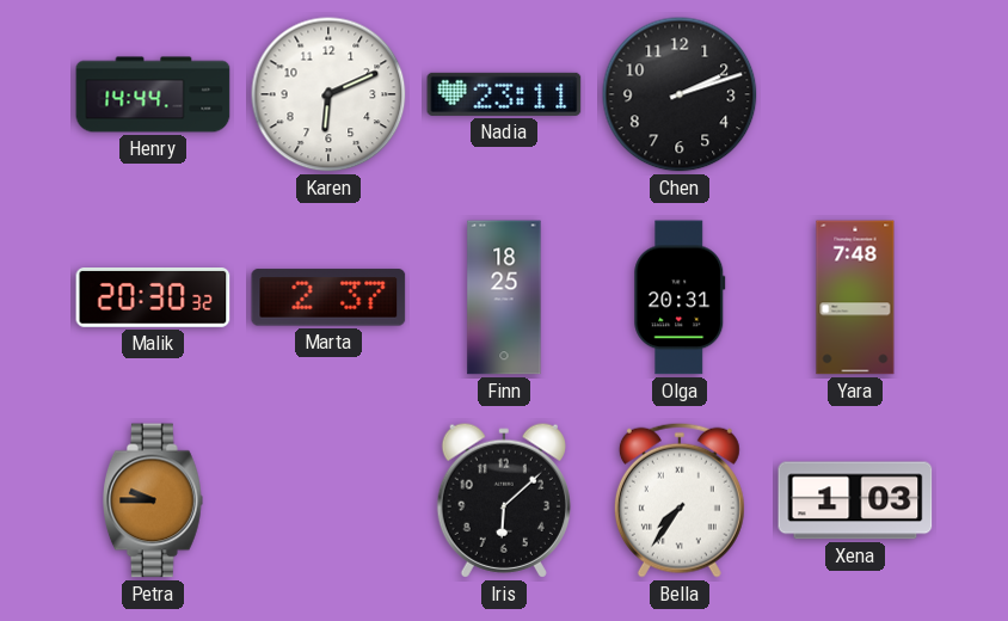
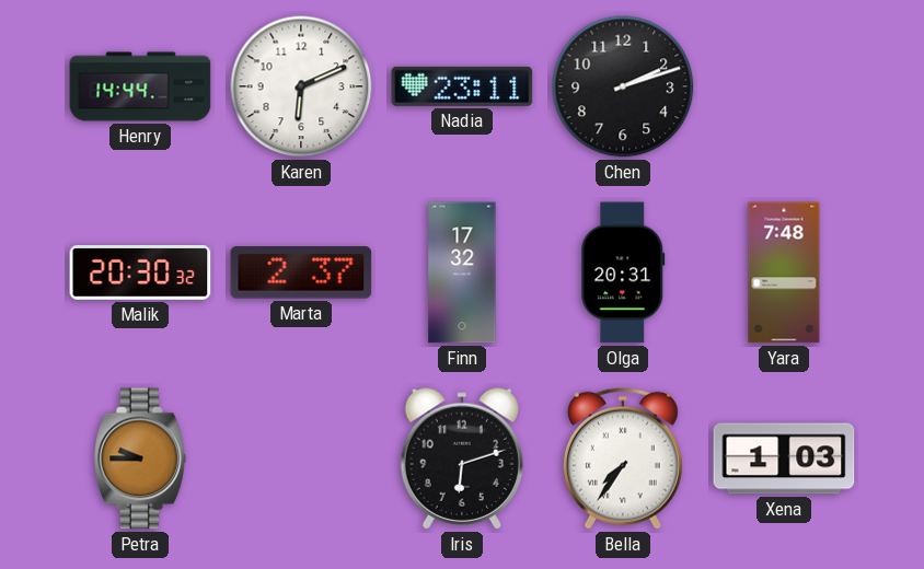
Finn: 18:25 -> 17:32
Iris: 6:08 -> 6:12
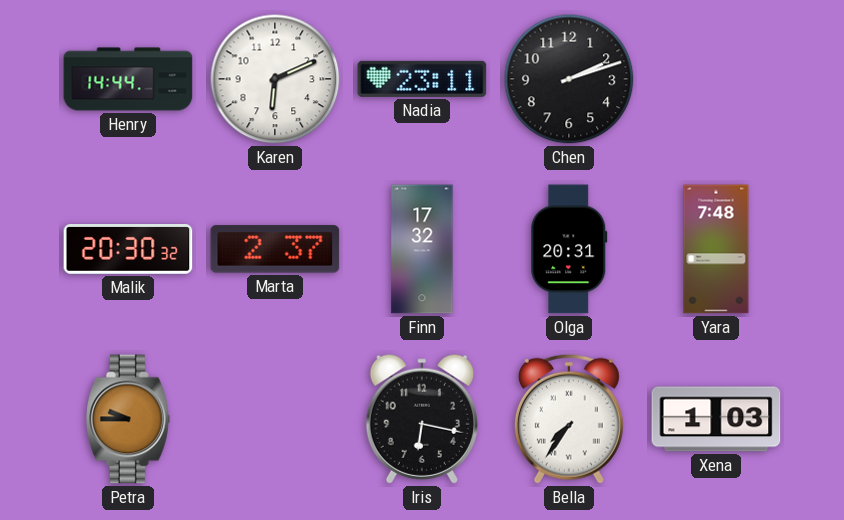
Iris: 6:12 -> 6:17
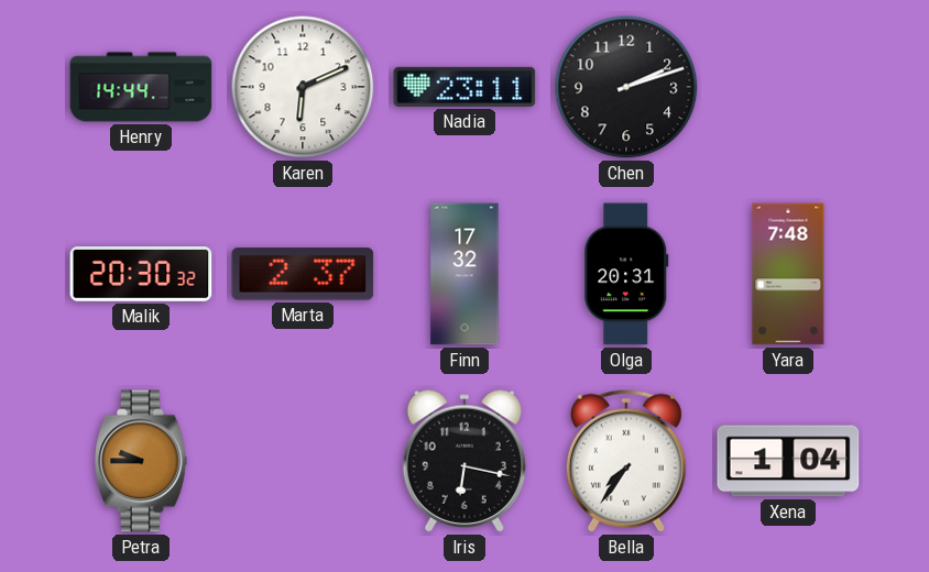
Xena: 1:03 -> 1:04
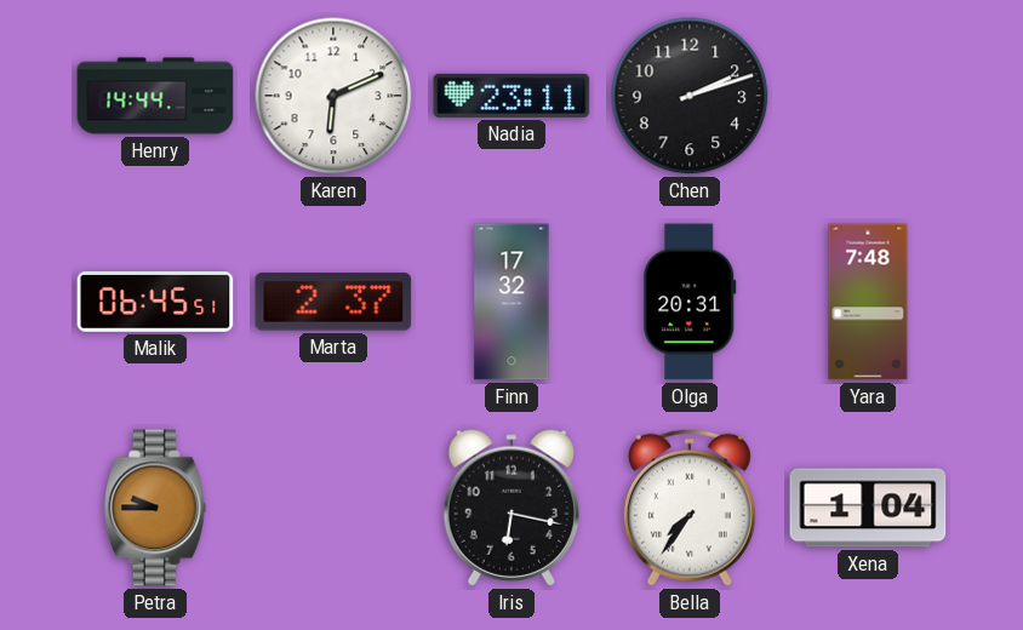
Malik: 20:30 -> 06:45
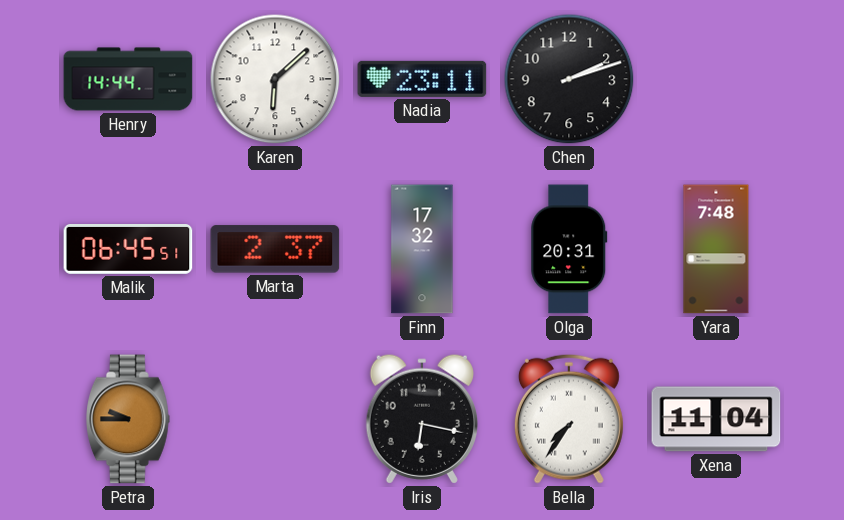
Karen: 6:11 -> 6:08
Xena: 1:04 -> 11:04
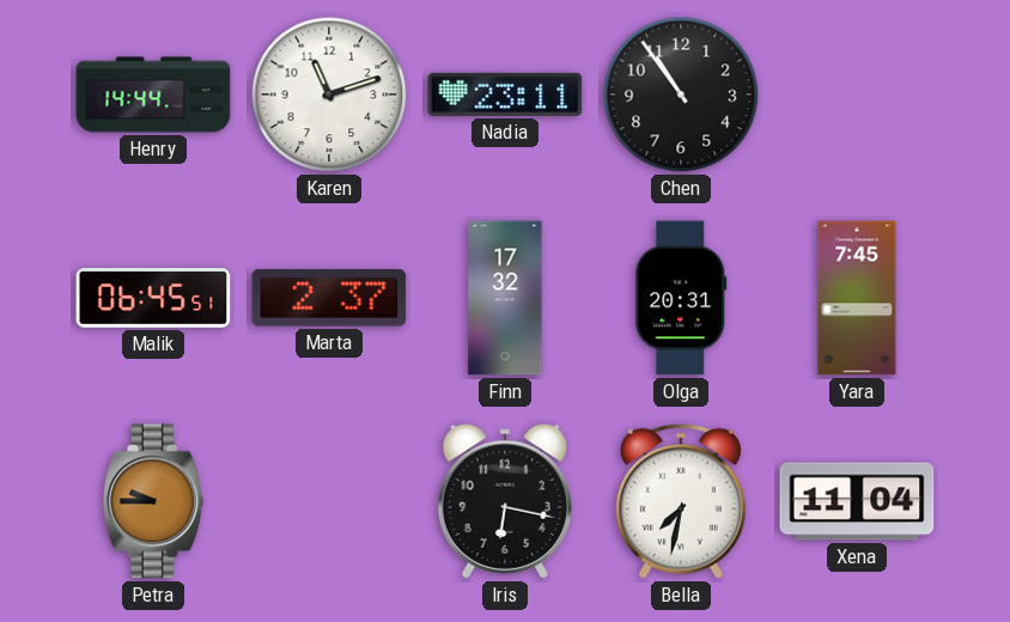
Karen: 6:08 -> 11:12
Chen: 2:12 -> 10:54
Yara: 7:48 -> 7:45
Bella: 7:36 -> 7:32
